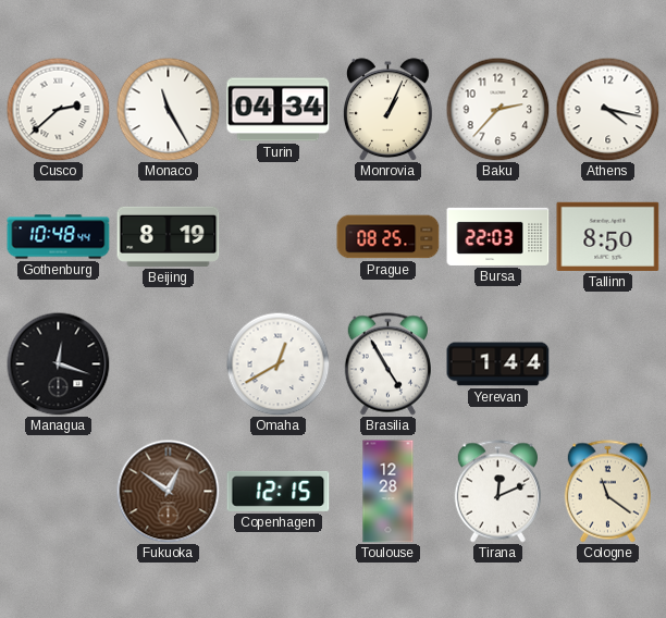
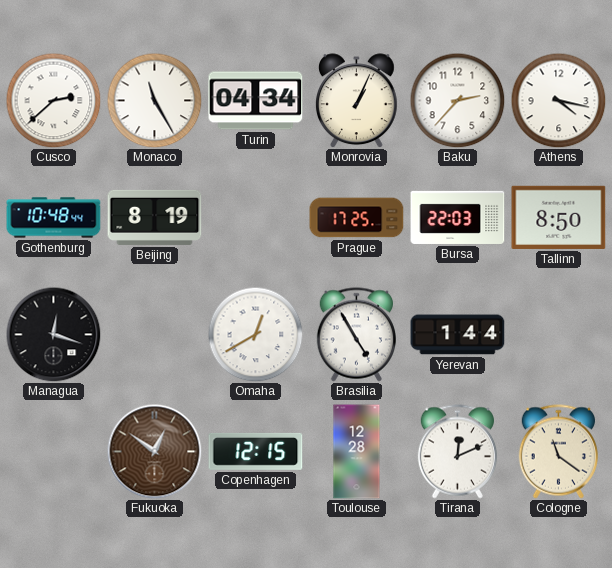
Prague: 08:25 -> 17:25
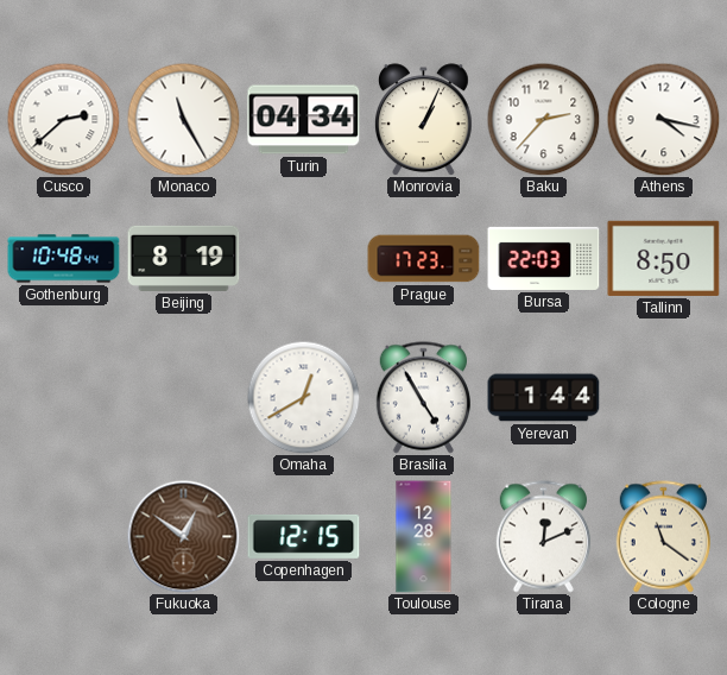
Prague: 17:25 -> 17:23
Managua: 12:18 -> none
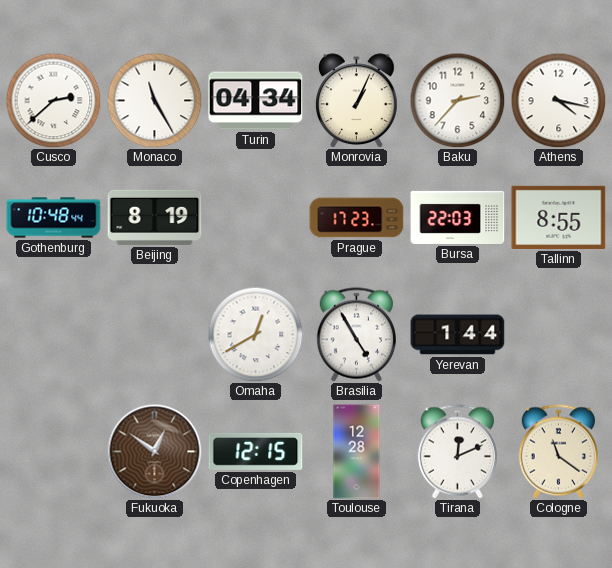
Tallinn: 8:50 -> 8:55
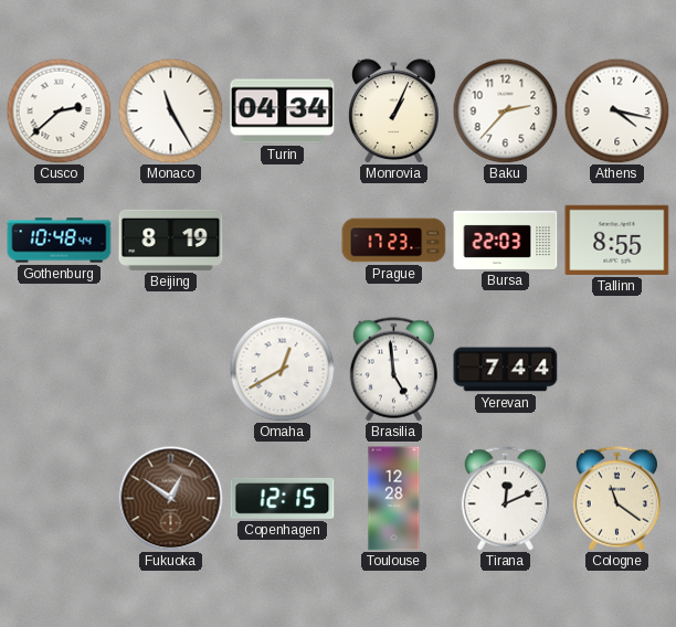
Brasilia: 4:55 -> 4:59
Yerevan: 1:44 -> 7:44
